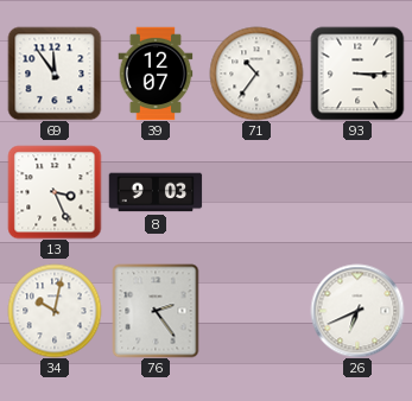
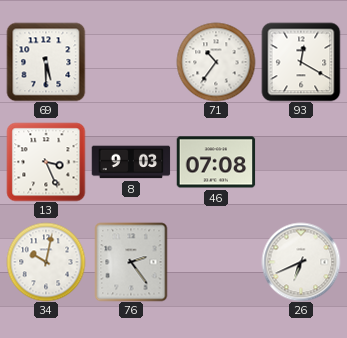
69: 11:54 -> 5:30
39: 12:07 -> none
93: 3:15 -> 12:20
46: none -> 07:08
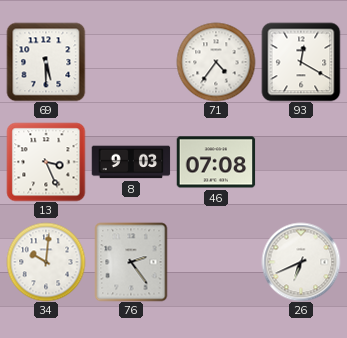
71: 10:36 -> 4:36
34: 10:02 -> 10:01
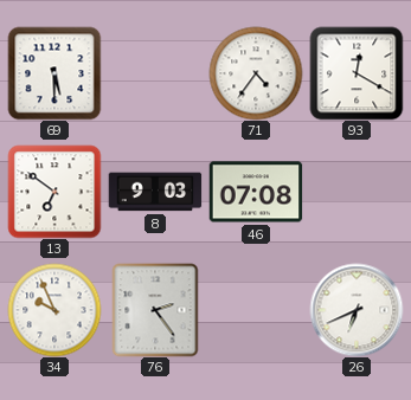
13: 3:26 -> 6:51
34: 10:01 -> 9:56
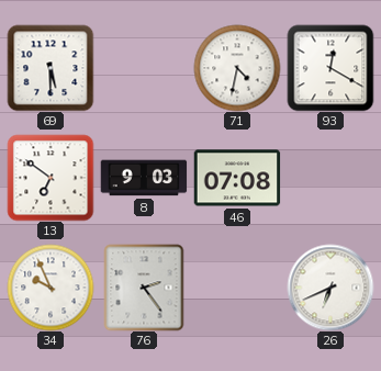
71: 4:36 -> 4:32
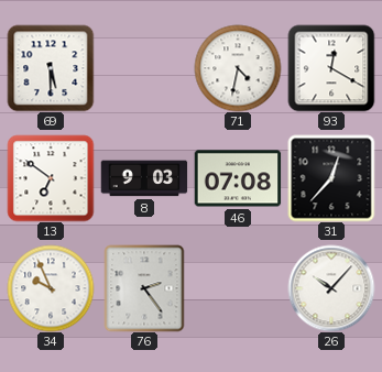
31: none -> 12:37
26: 6:41 -> 10:07
